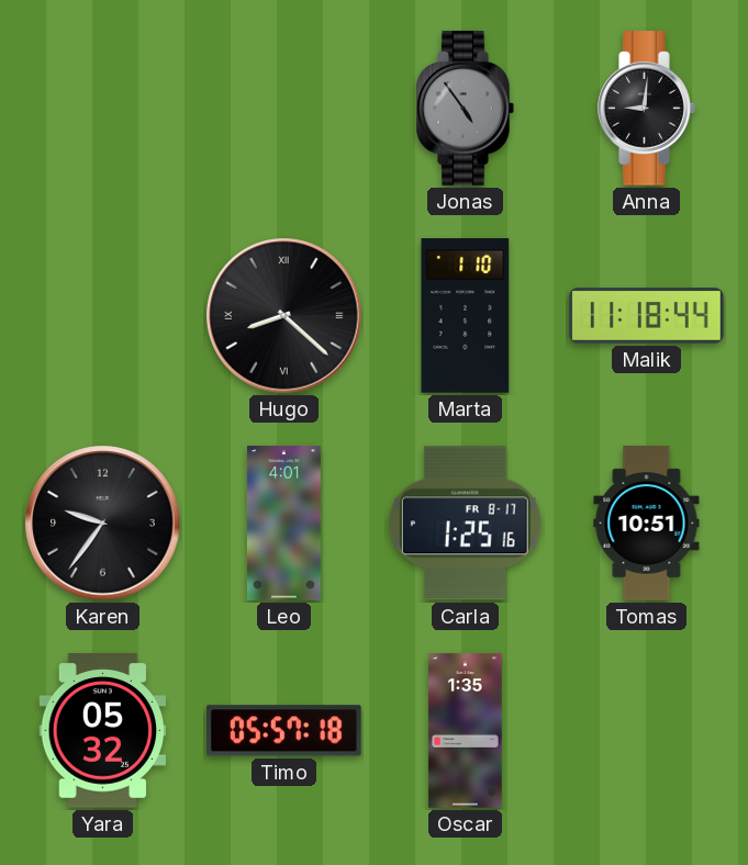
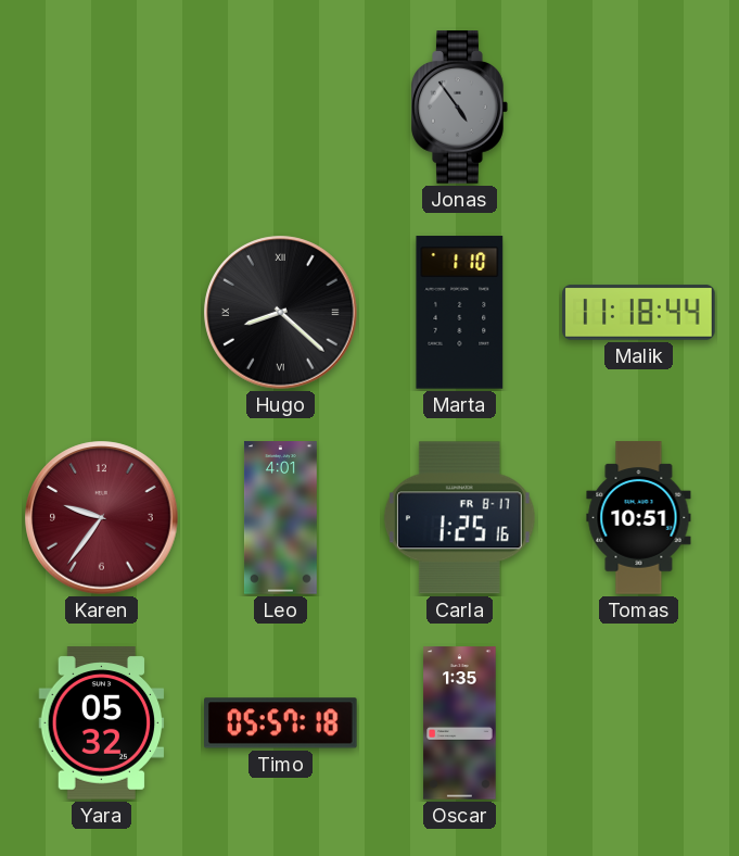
Anna: 9:01 -> none
Karen dial: black -> burgundy
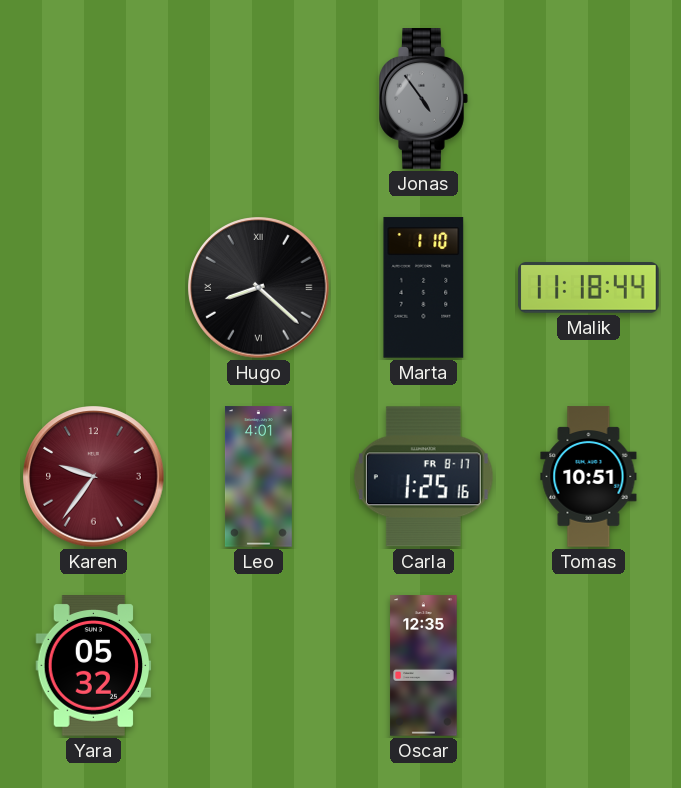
Timo: 05:57 -> none
Oscar: 1:35 -> 12:35
